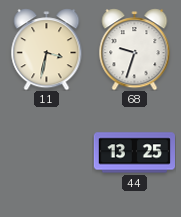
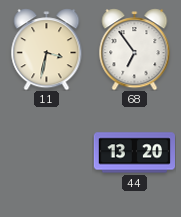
68: 9:33 -> 6:54
44: 13:25 -> 13:20
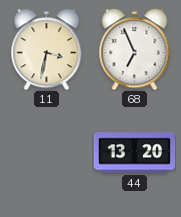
68: 6:54 -> 6:56
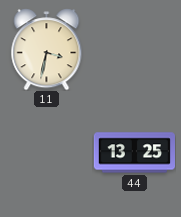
68: 6:56 -> none
44: 13:20 -> 13:25
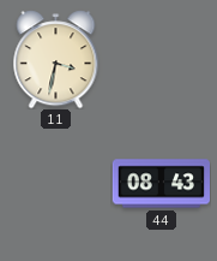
44: 13:25 -> 08:43
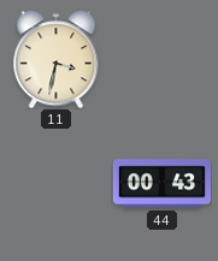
44: 08:43 -> 00:43
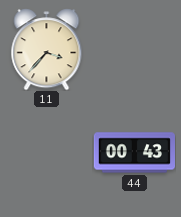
11: 3:32 -> 3:37
